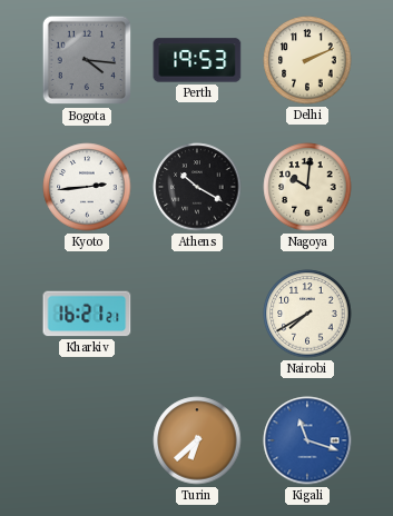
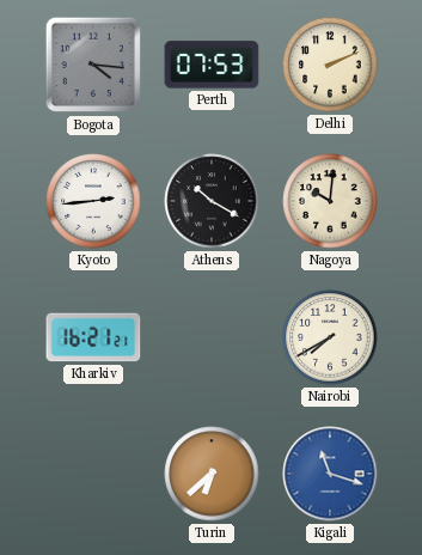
Perth: 19:53 -> 07:53
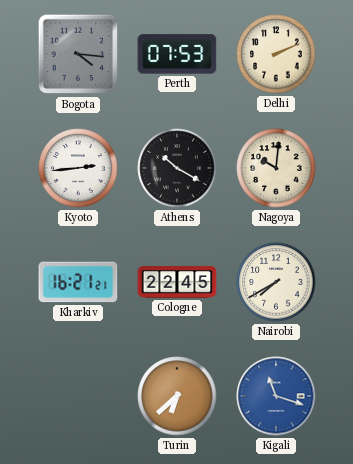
Cologne: none -> 22:45
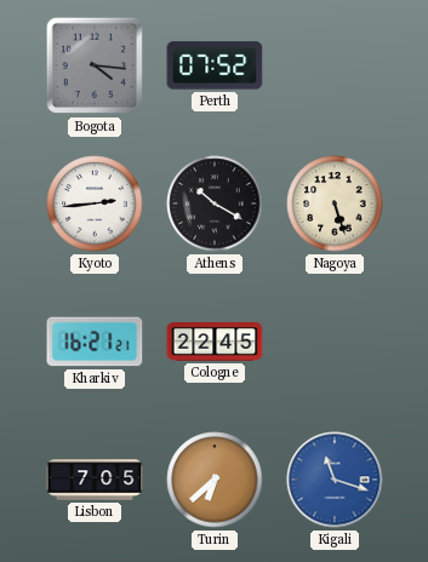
Perth: 07:53 -> 07:52
Delhi: 2:11 -> none
Nagoya: 10:01 -> 5:27
Nairobi: 7:40 -> none
Lisbon: none -> 7:05
